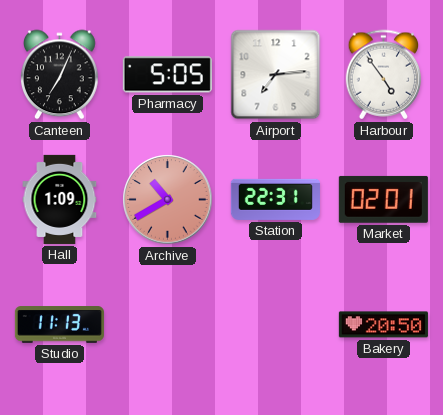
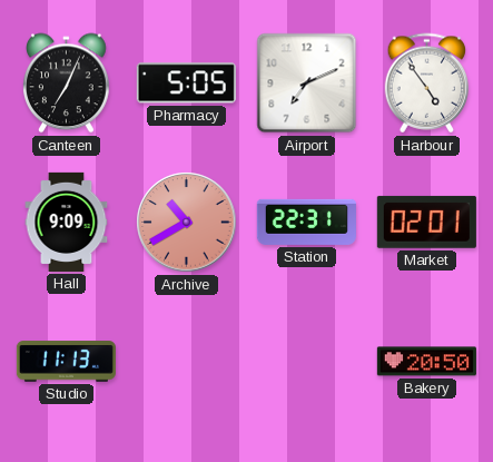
Airport: 7:14 -> 7:11
Hall: 1:09 -> 9:09
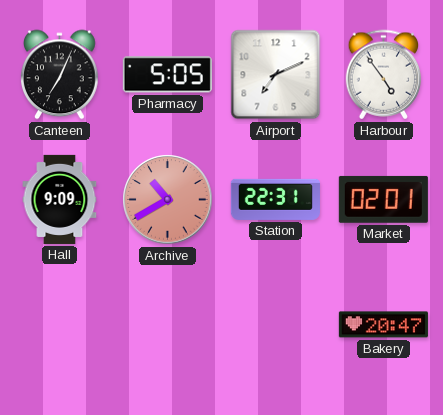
Studio: 11:13 -> none
Bakery: 20:50 -> 20:47
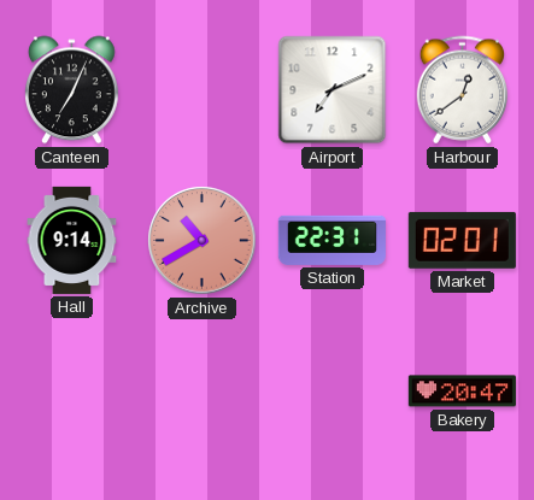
Pharmacy: 5:05 -> none
Harbour: 4:54 -> 12:39
Hall: 9:09 -> 9:14
